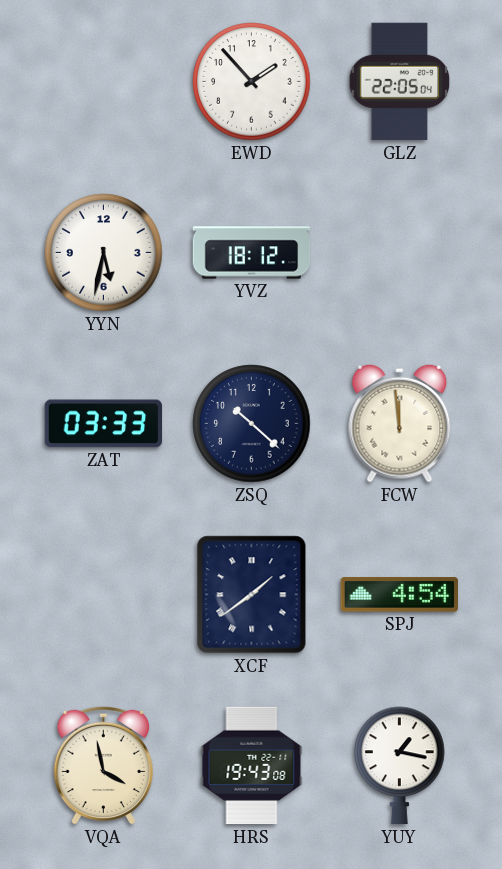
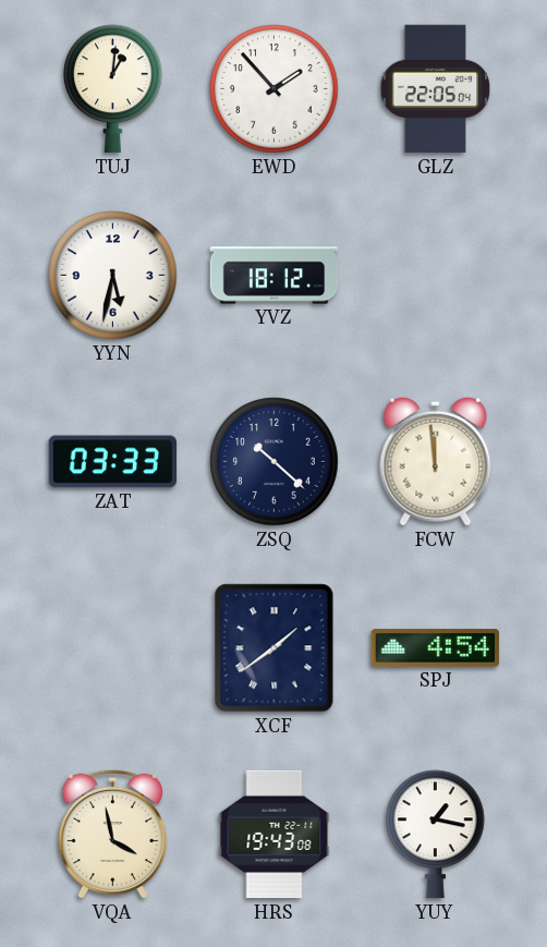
TUJ: none -> 1:01
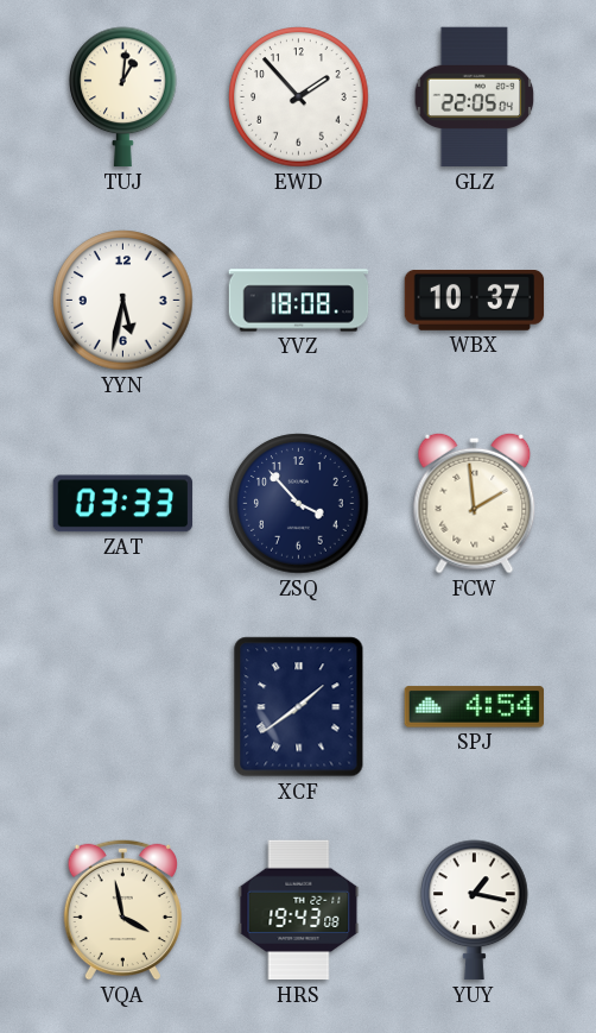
YVZ: 18:12 -> 18:08
WBX: none -> 10:37
ZSQ: 10:22 -> 3:53
FCW: 11:59 -> 1:59
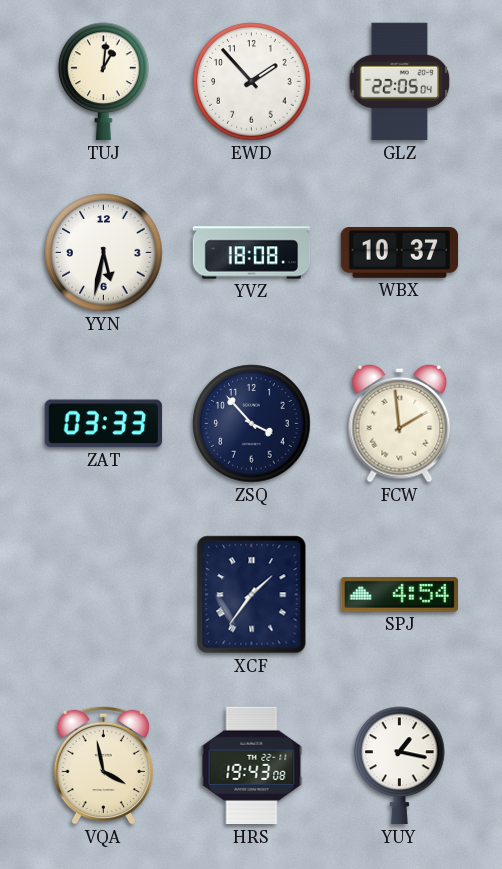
XCF: 1:39 -> 1:36
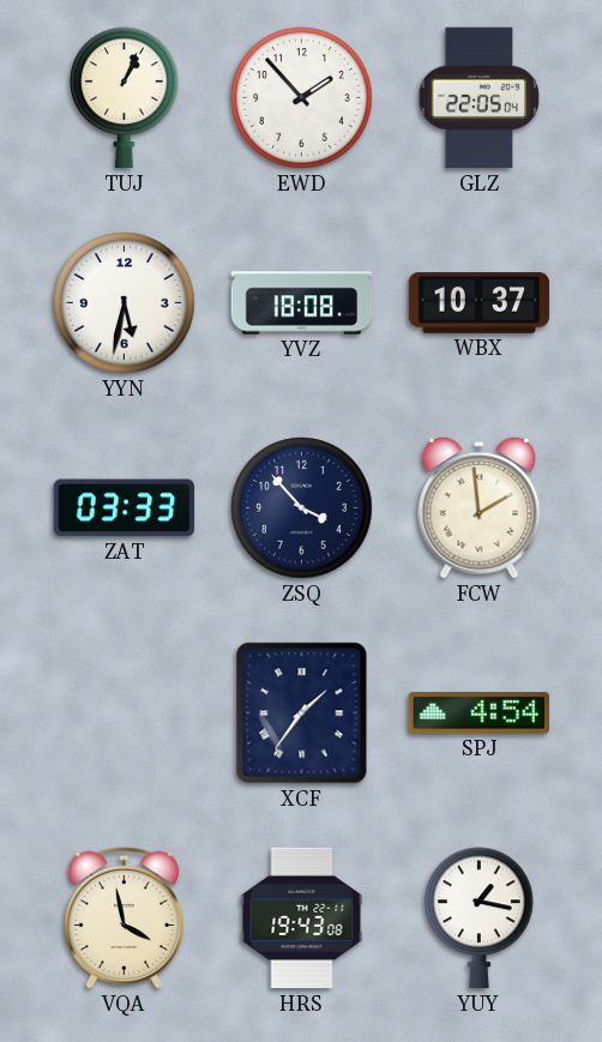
TUJ: 1:01 -> 1:04
